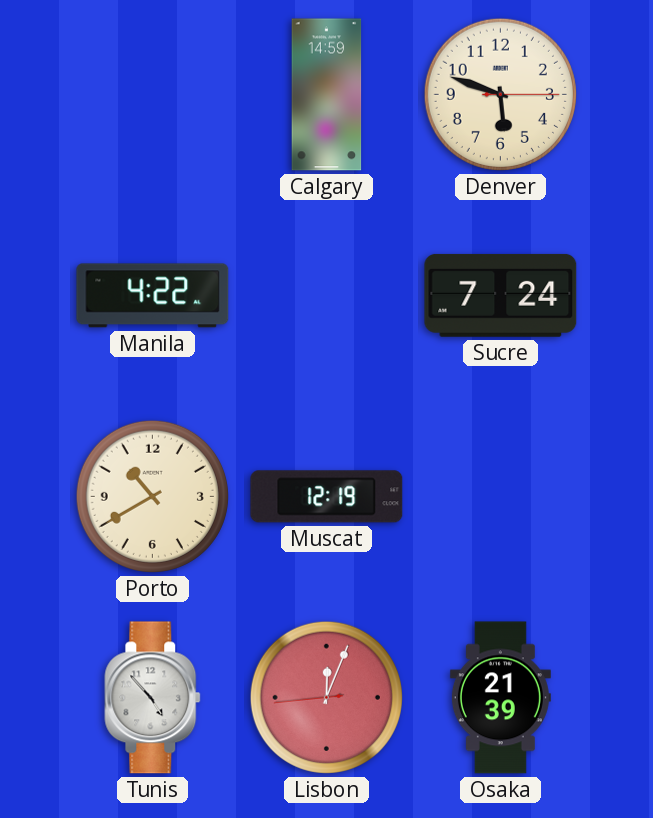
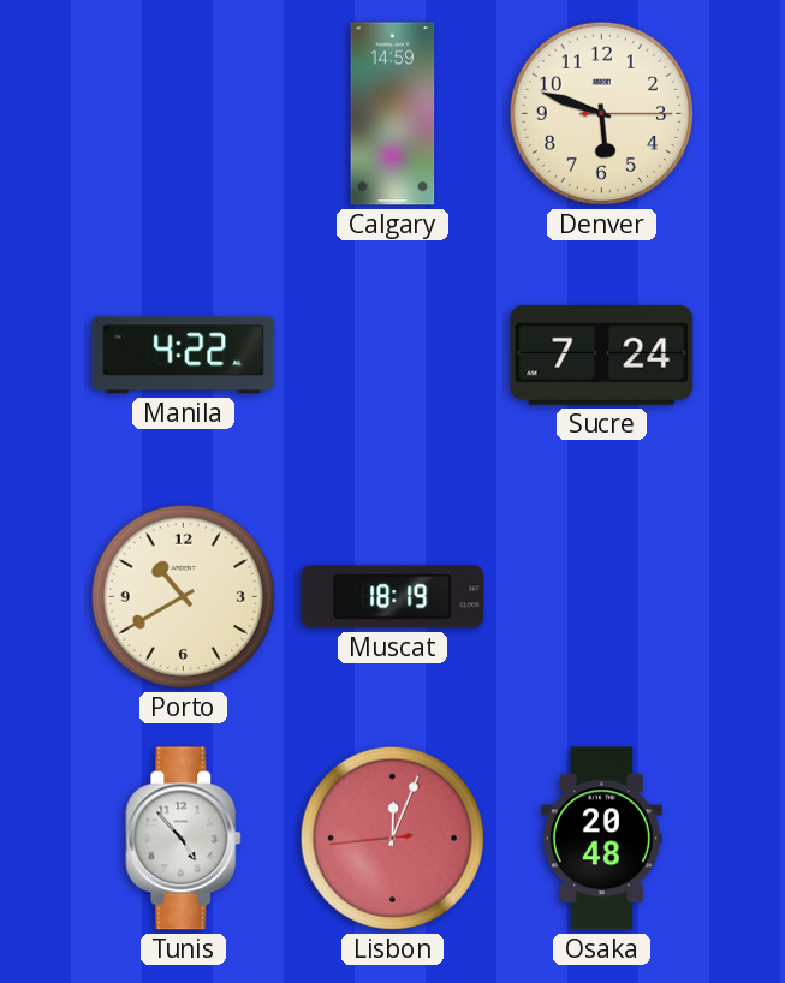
Muscat: 12:19 -> 18:19
Osaka: 21:39 -> 20:48
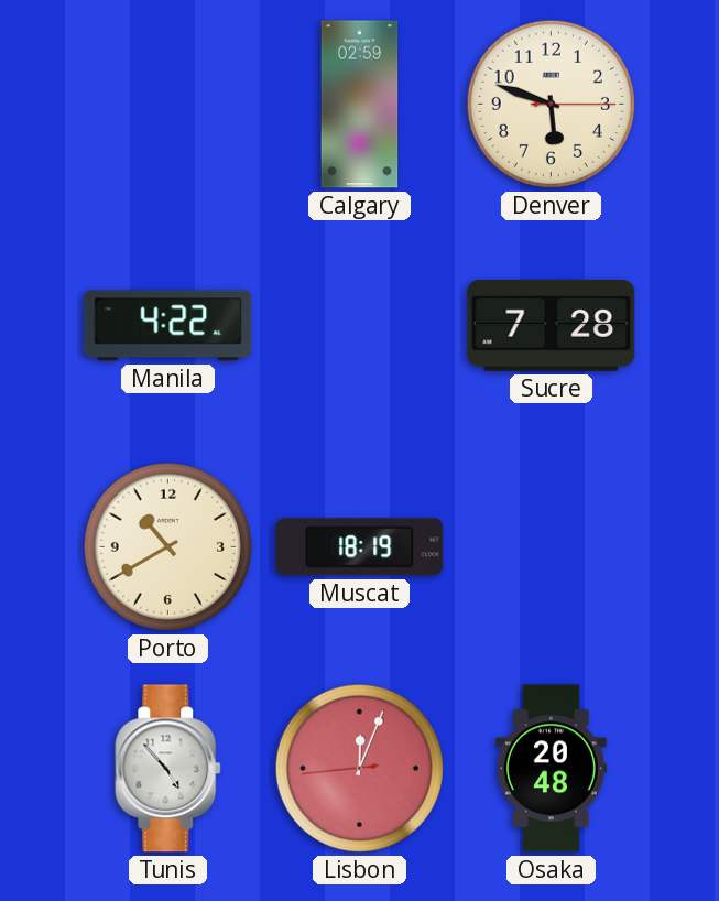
Calgary: 14:59 -> 02:59
Sucre: 7:24 -> 7:28
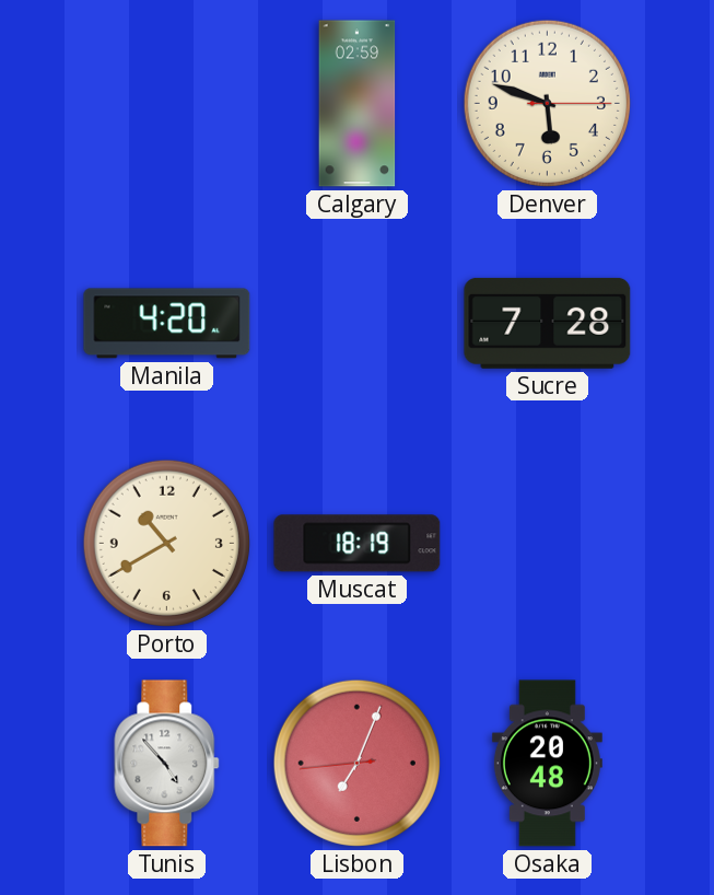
Manila: 4:22 -> 4:20
Lisbon: 12:03 -> 7:03
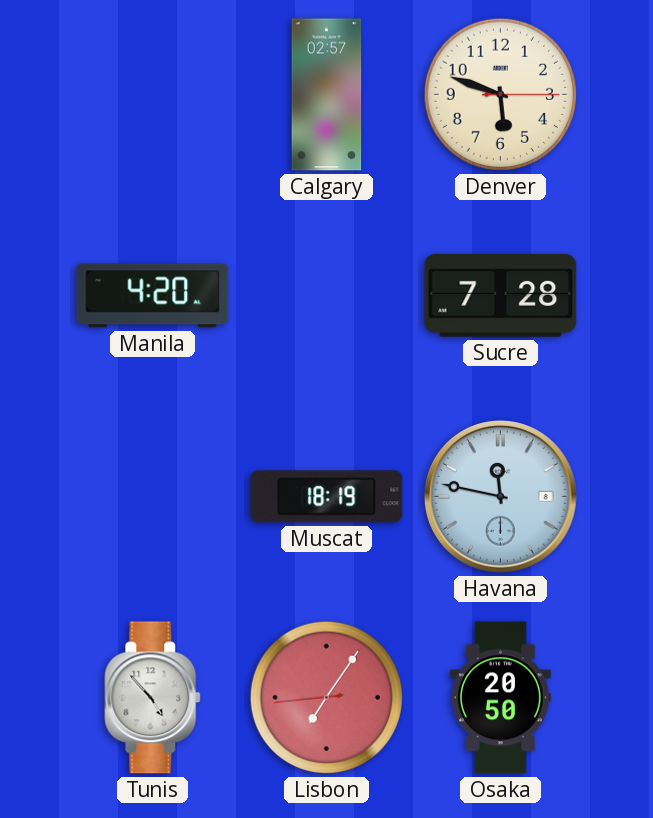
Calgary: 02:59 -> 02:57
Porto: 10:40 -> none
Havana: none -> 11:47
Lisbon: 7:03 -> 7:05
Osaka: 20:48 -> 20:50
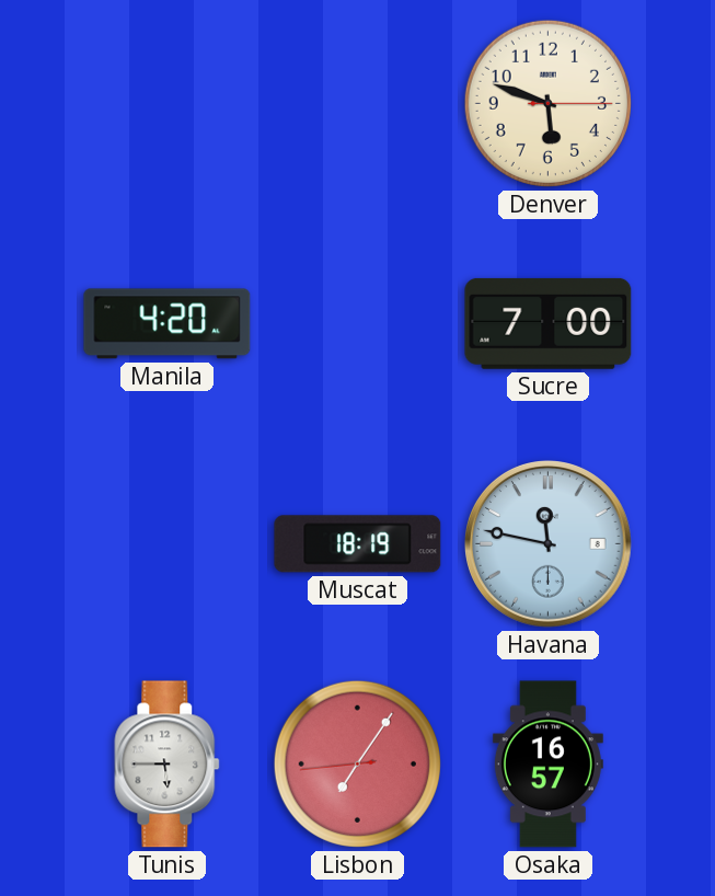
Calgary: 02:57 -> none
Sucre: 7:28 -> 7:00
Tunis: 4:53 -> 5:45
Osaka: 20:50 -> 16:57
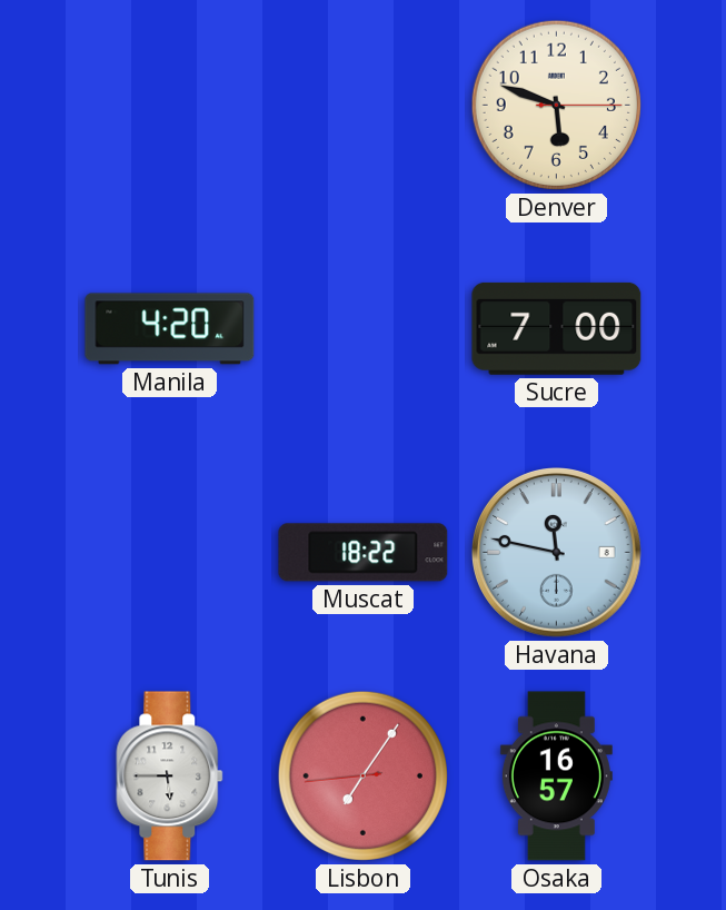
Muscat: 18:19 -> 18:22
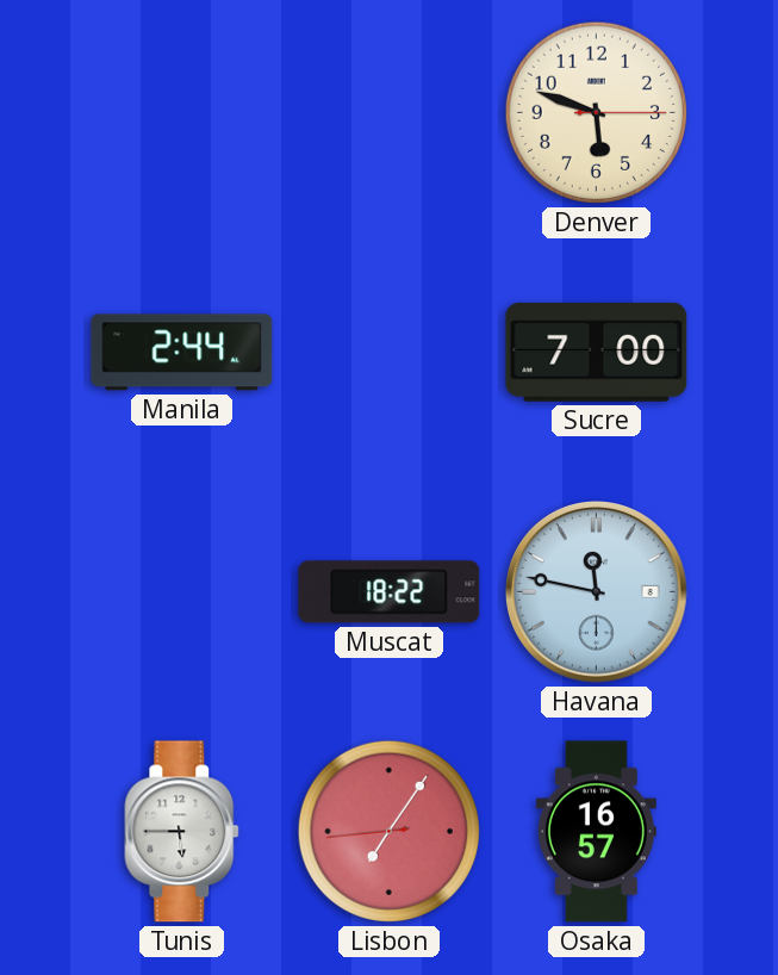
Manila: 4:20 -> 2:44
